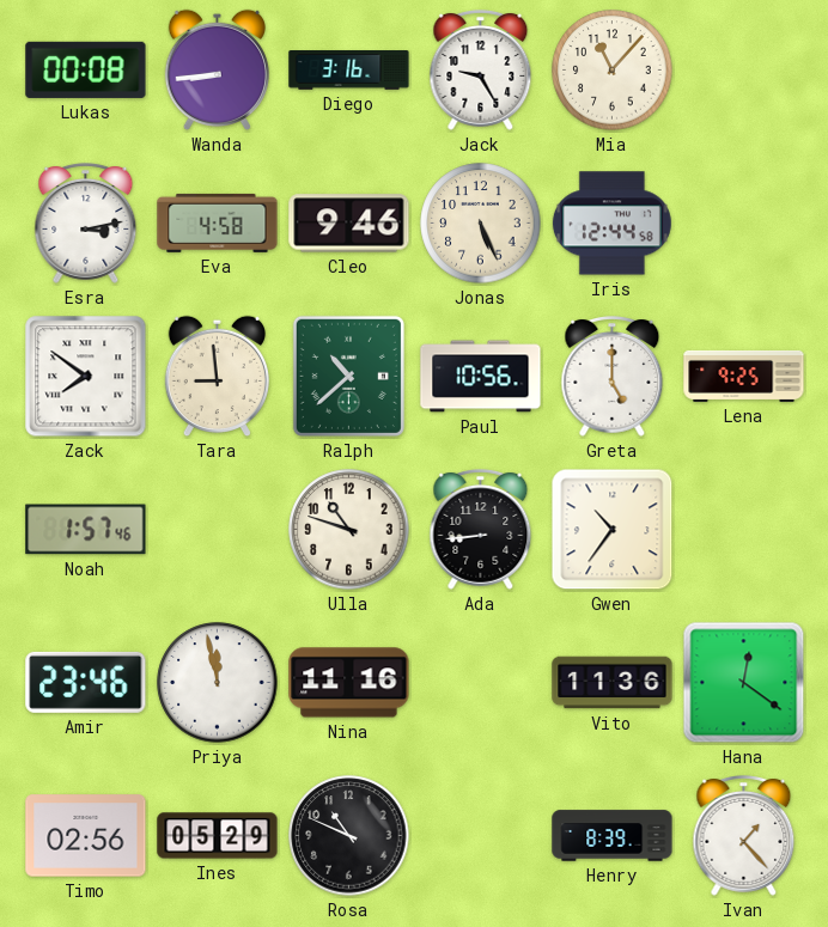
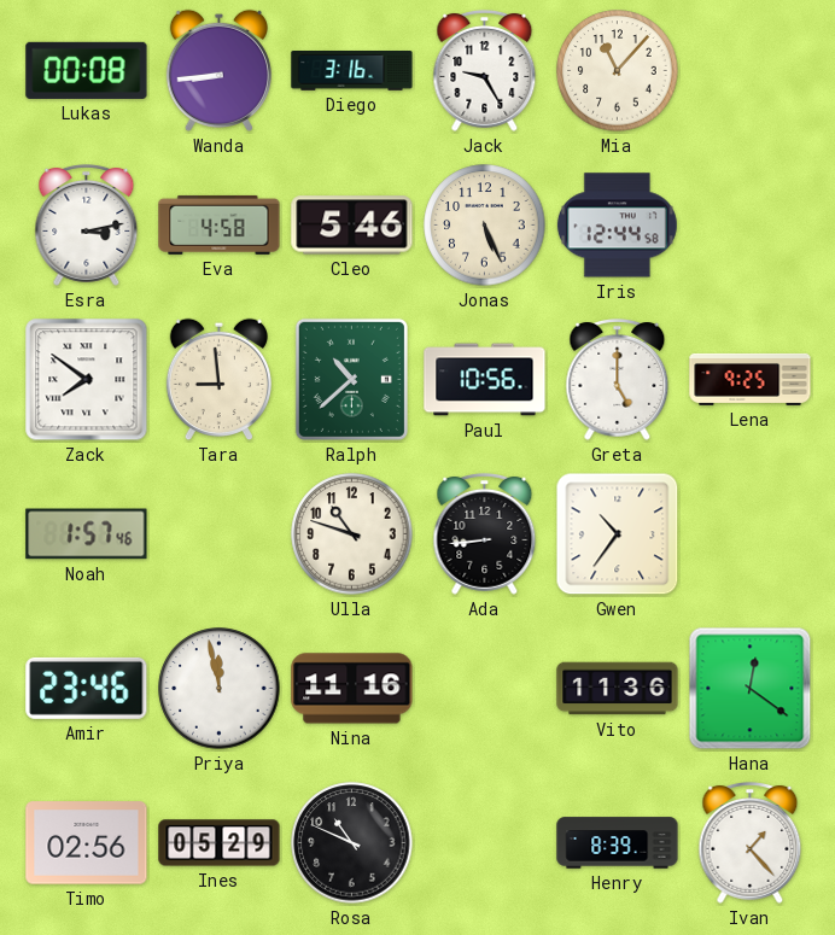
Cleo: 9:46 -> 5:46
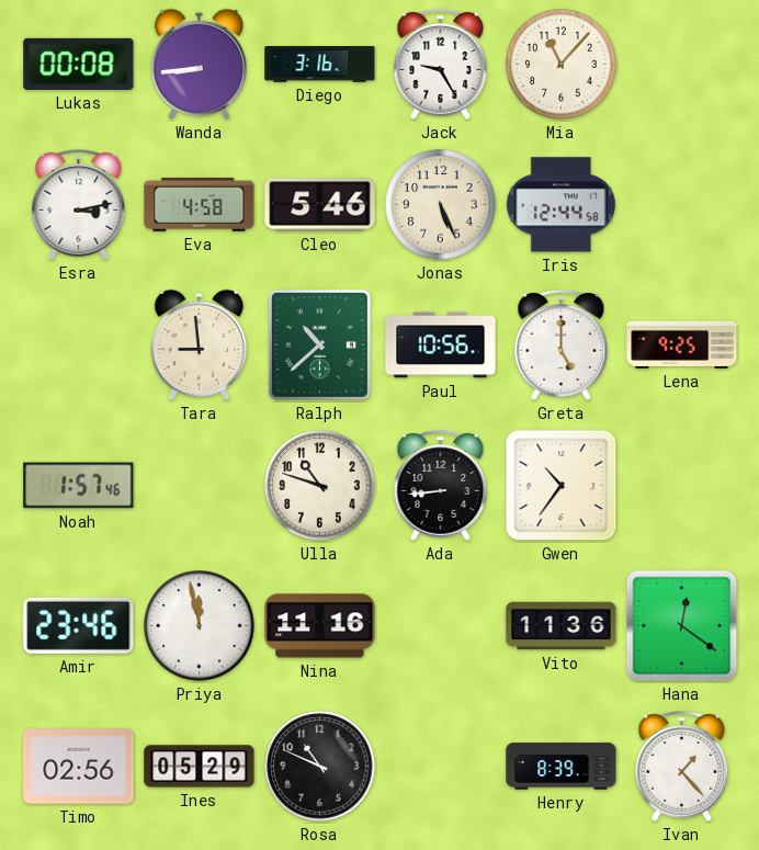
Zack: 7:51 -> none
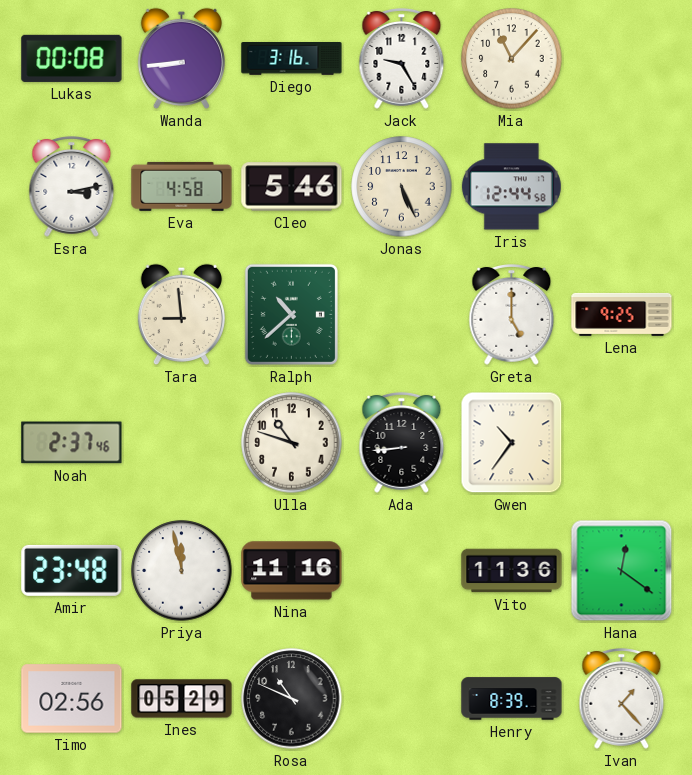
Paul: 10:56 -> none
Noah: 1:57 -> 2:37
Amir: 23:46 -> 23:48
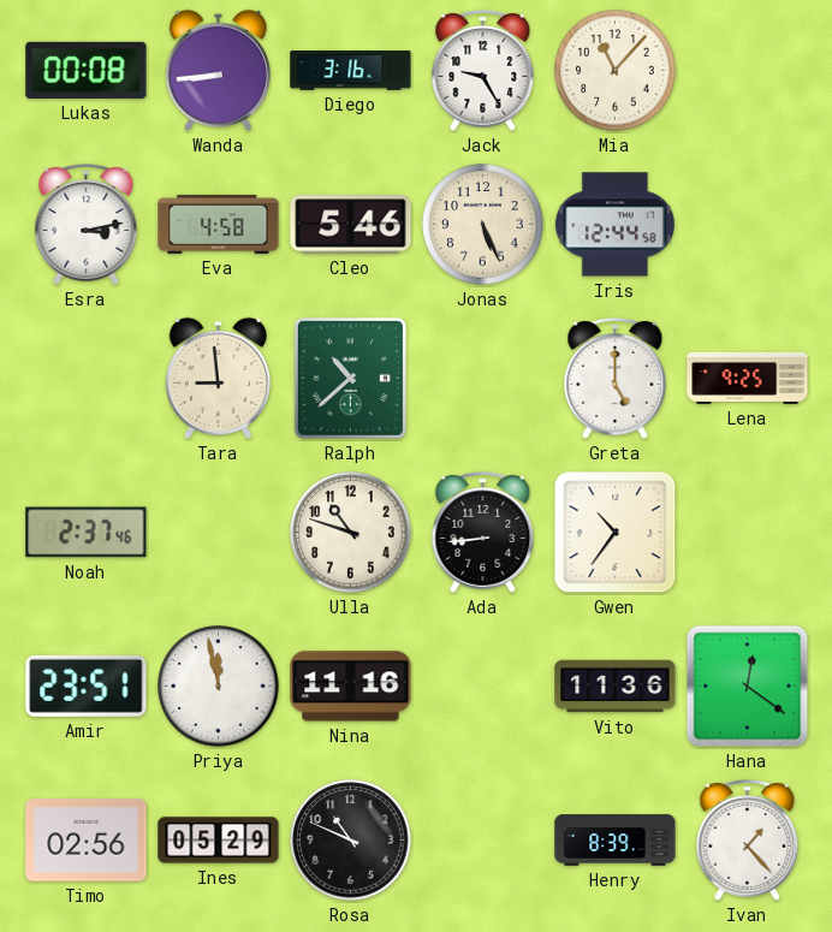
Amir: 23:48 -> 23:51
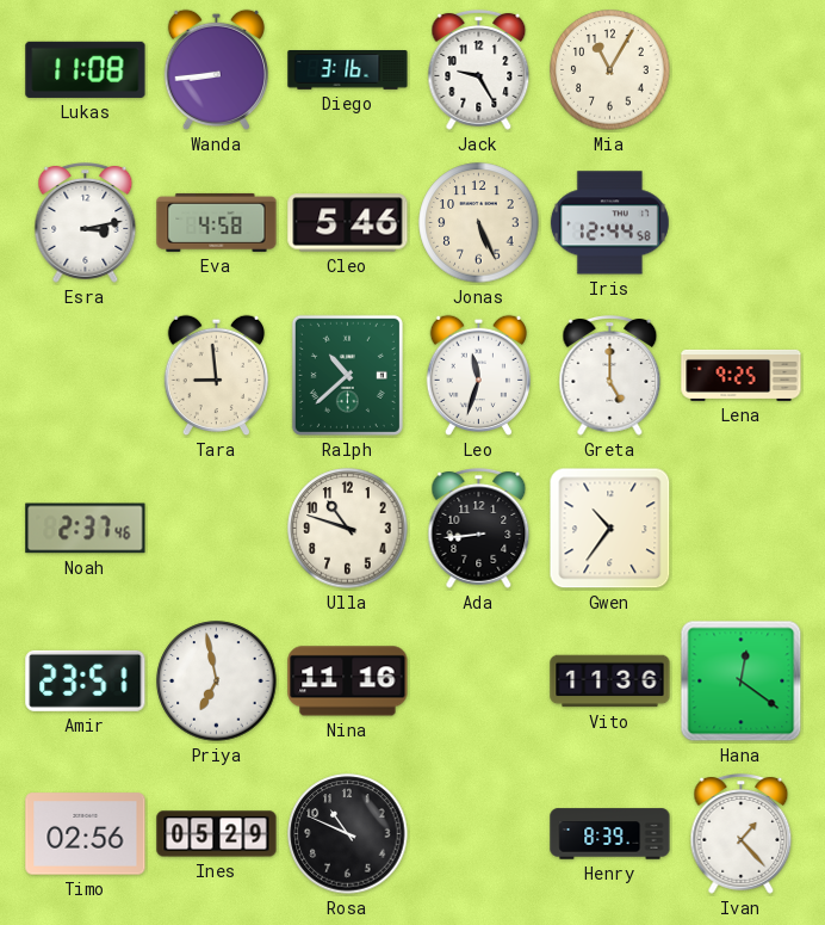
Lukas: 00:08 -> 11:08
Mia: 11:07 -> 11:05
Leo: none -> 11:33
Priya: 11:58 -> 6:58
